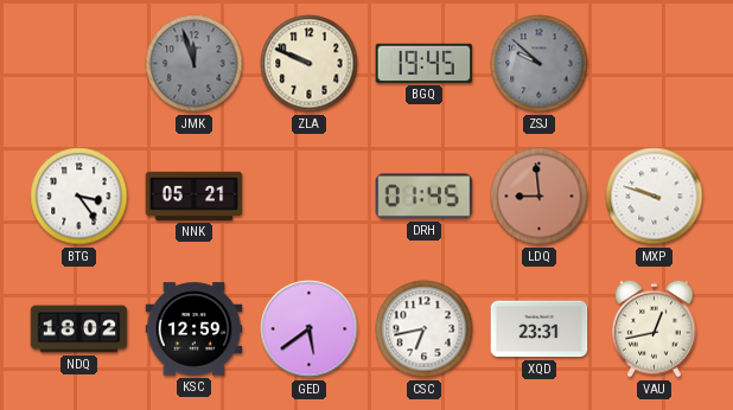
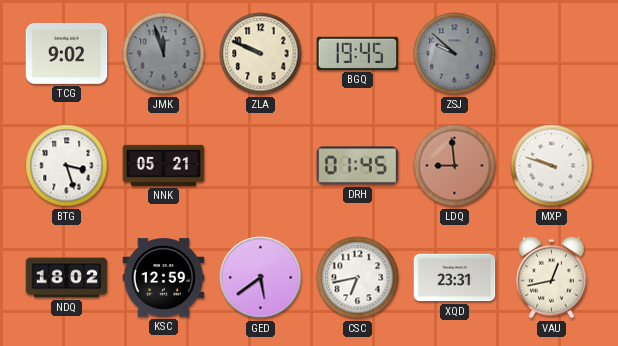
TCG: none -> 9:02
BTG: 3:24 -> 3:27
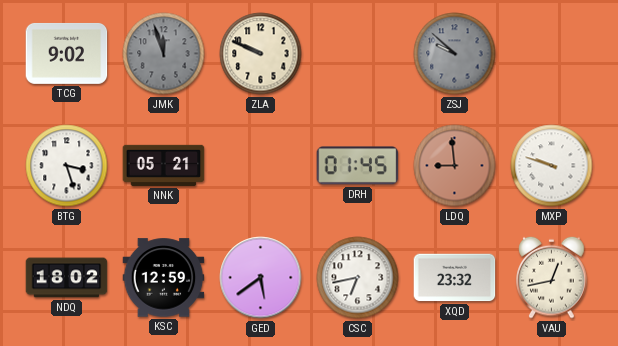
BGQ: 19:45 -> none
XQD: 23:31 -> 23:32
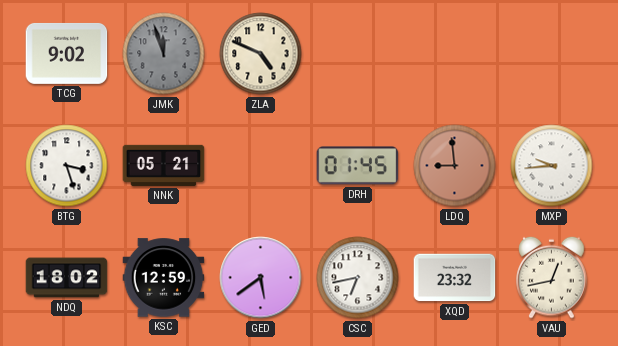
ZLA: 9:49 -> 4:49
ZSJ: 9:52 -> none
MXP: 9:48 -> 9:44
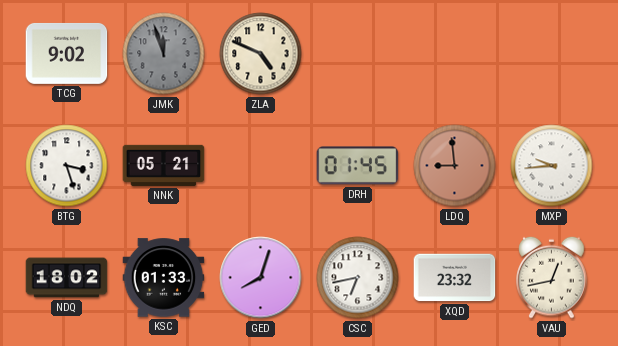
KSC: 12:59 -> 01:33
GED: 5:39 -> 8:03
